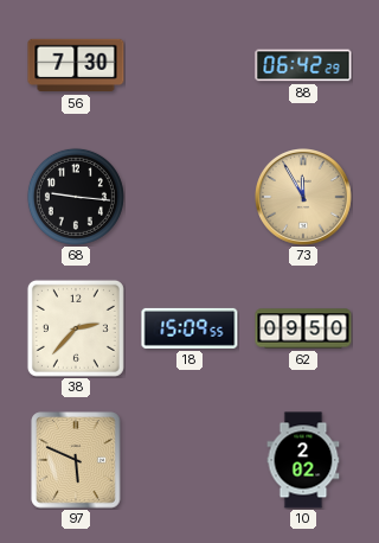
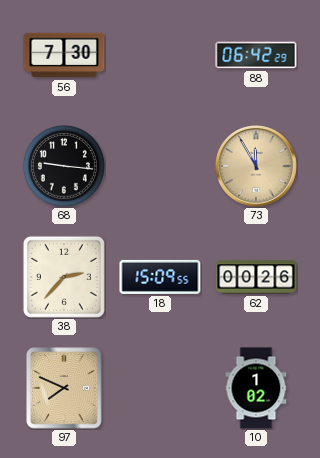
62: 09:50 -> 00:26
97: 5:49 -> 7:49
10: 2:02 -> 1:02
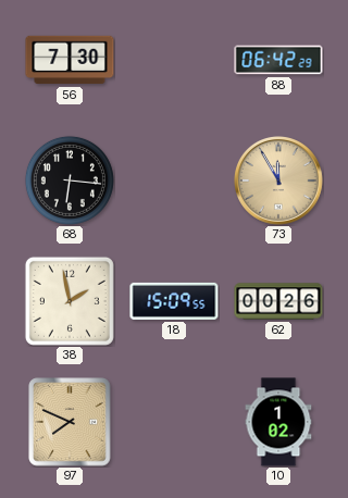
68: 9:16 -> 6:16
38: 2:37 -> 1:58
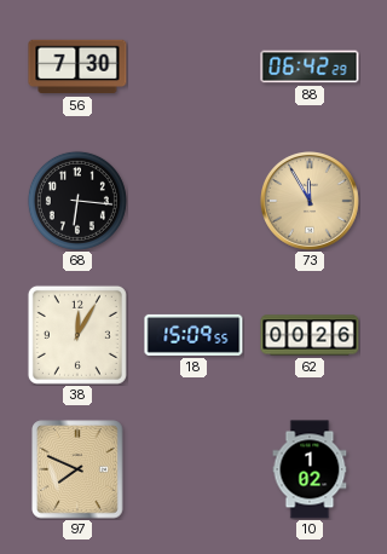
38: 1:58 -> 12:05
